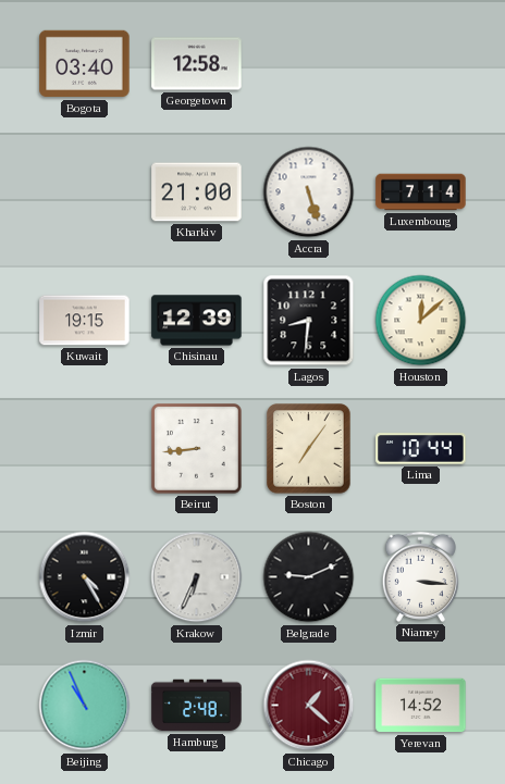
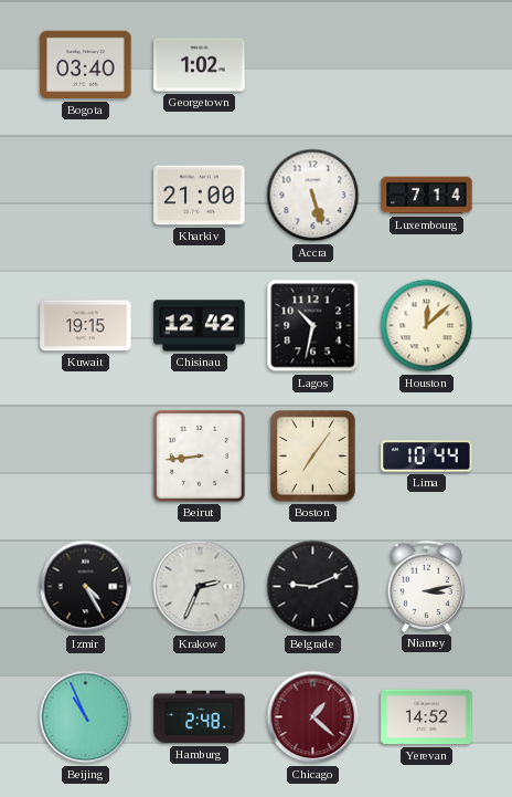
Georgetown: 12:58 -> 1:02
Chisinau: 12:39 -> 12:42
Lagos: 8:31 -> 10:32
Krakow: 6:34 -> 2:34
Niamey: 3:16 -> 3:13
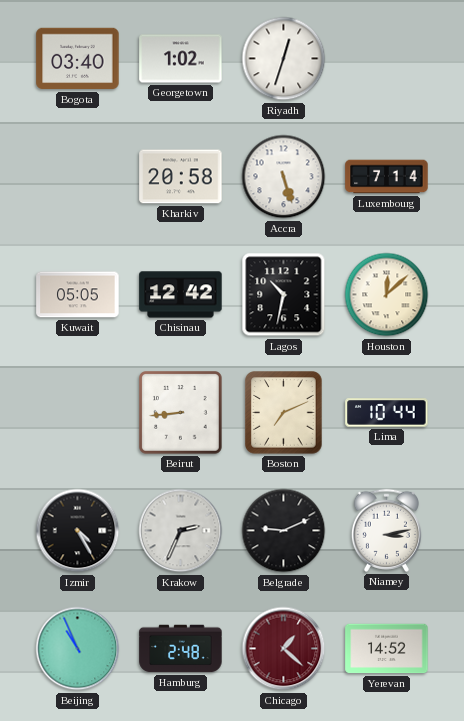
Riyadh: none -> 12:33
Kharkiv: 21:00 -> 20:58
Kuwait: 19:15 -> 05:05
Boston: 7:06 -> 7:11
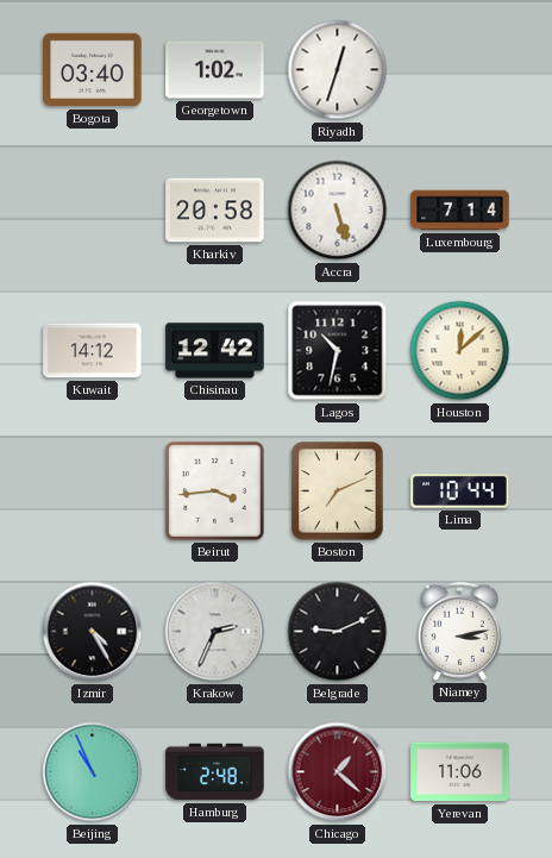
Kuwait: 05:05 -> 14:12
Beirut: 8:44 -> 3:44
Yerevan: 14:52 -> 11:06
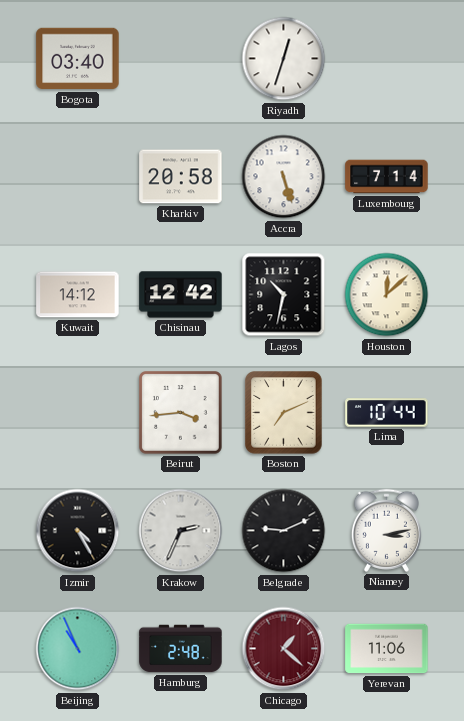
Georgetown: 1:02 -> none
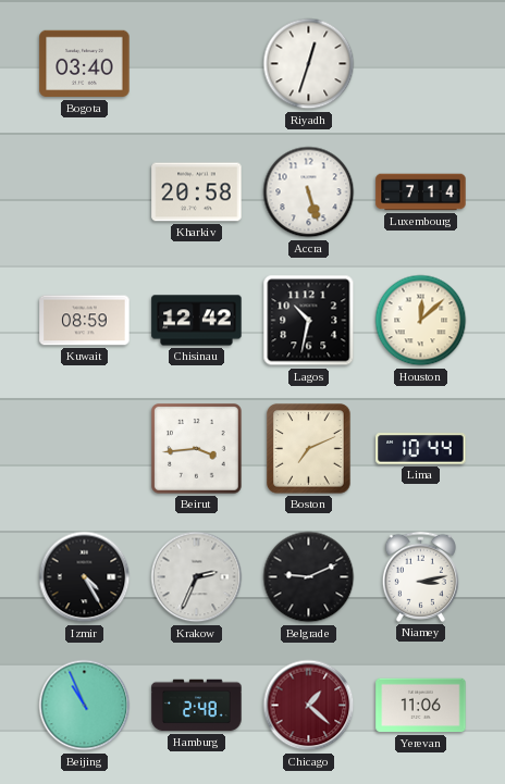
Kuwait: 14:12 -> 08:59
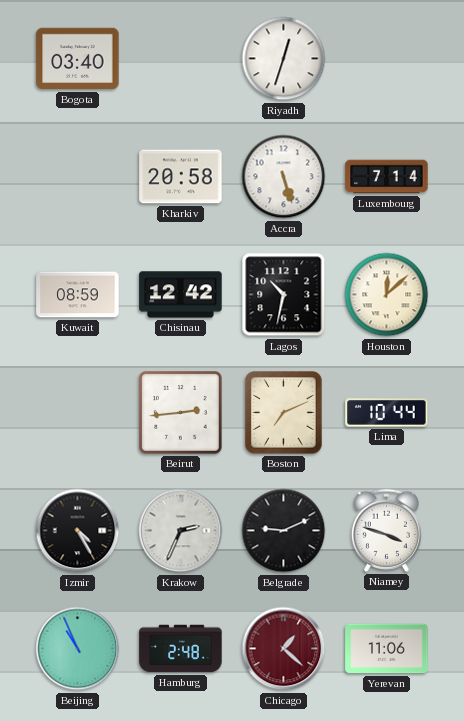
Beirut: 3:44 -> 2:44
Niamey: 3:13 -> 3:48
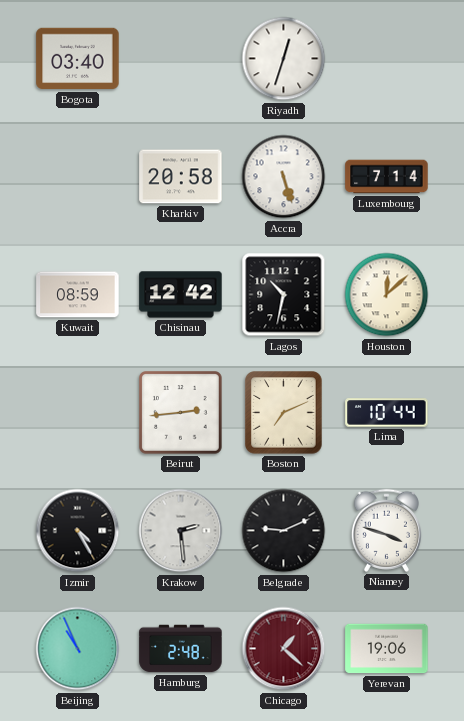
Krakow: 2:34 -> 2:29
Yerevan: 11:06 -> 19:06
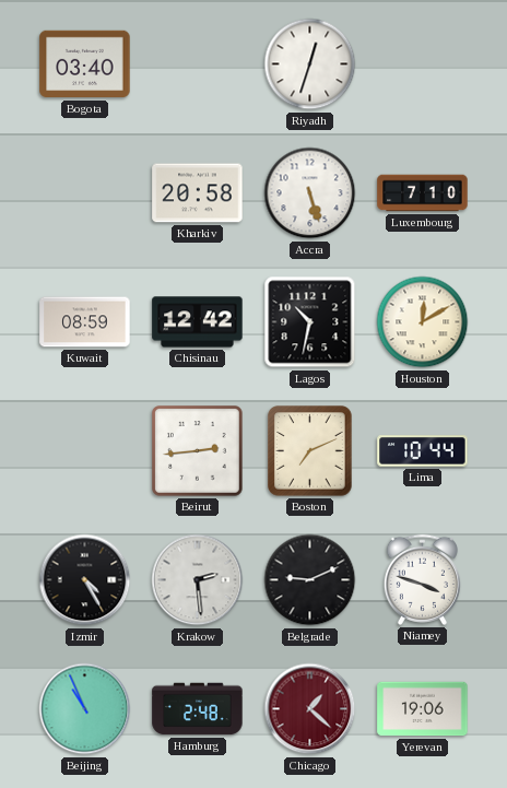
Luxembourg: 7:14 -> 7:10
Houston: 12:08 -> 12:10
